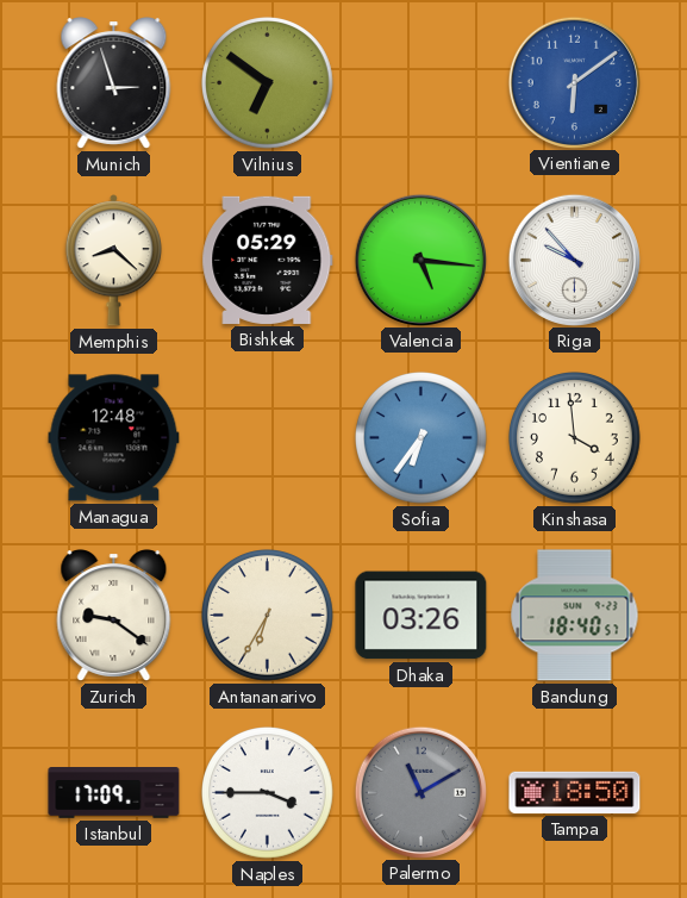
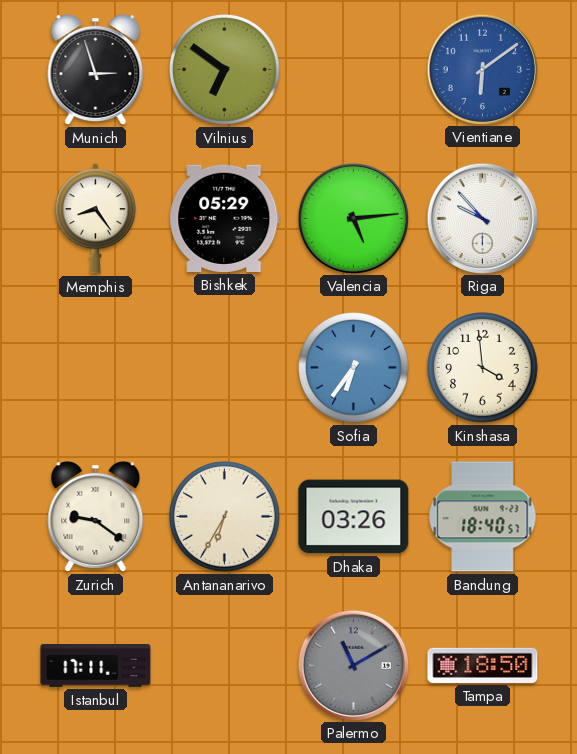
Memphis: 8:22 -> 8:24
Valencia: 5:16 -> 5:14
Managua: 12:48 -> none
Istanbul: 17:09 -> 17:11
Naples: 3:45 -> none
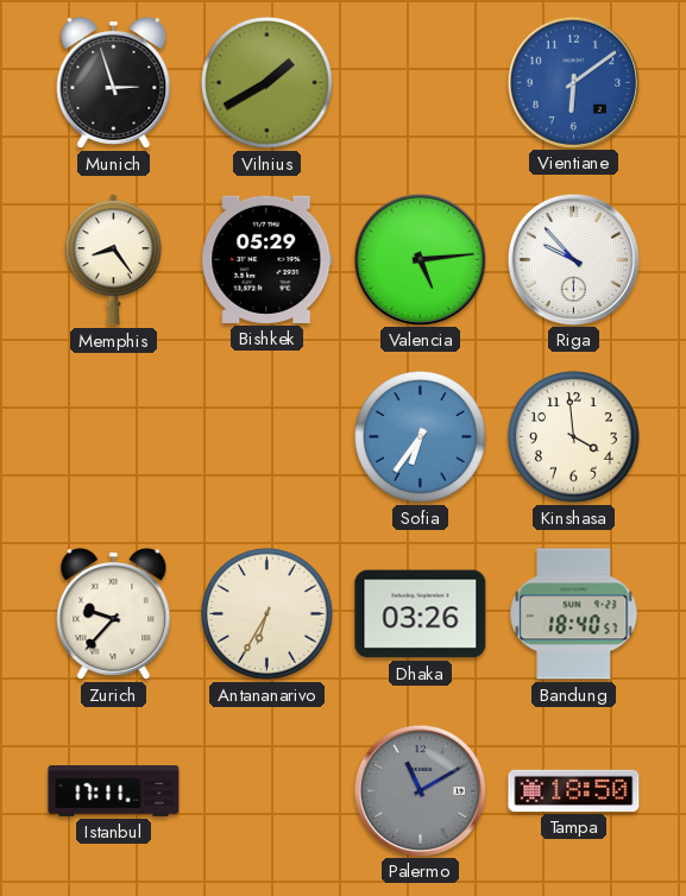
Vilnius: 6:51 -> 1:40
Zurich: 9:21 -> 9:37
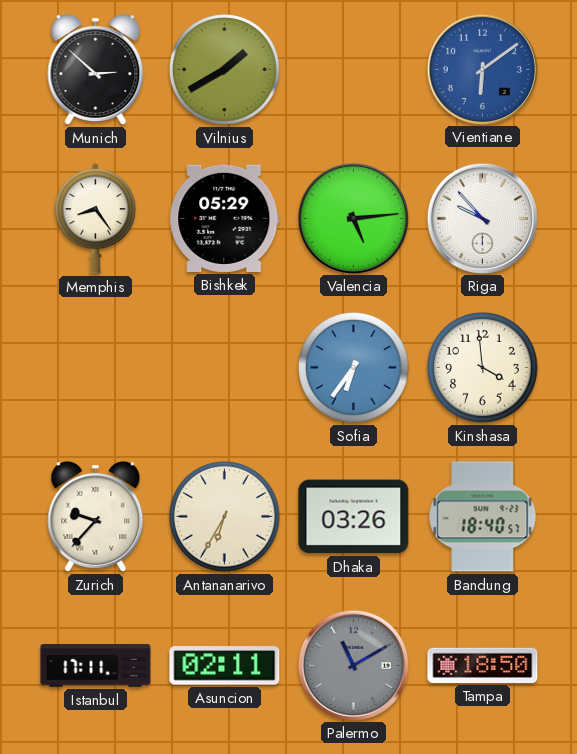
Munich: 2:57 -> 2:52
Asuncion: none -> 02:11
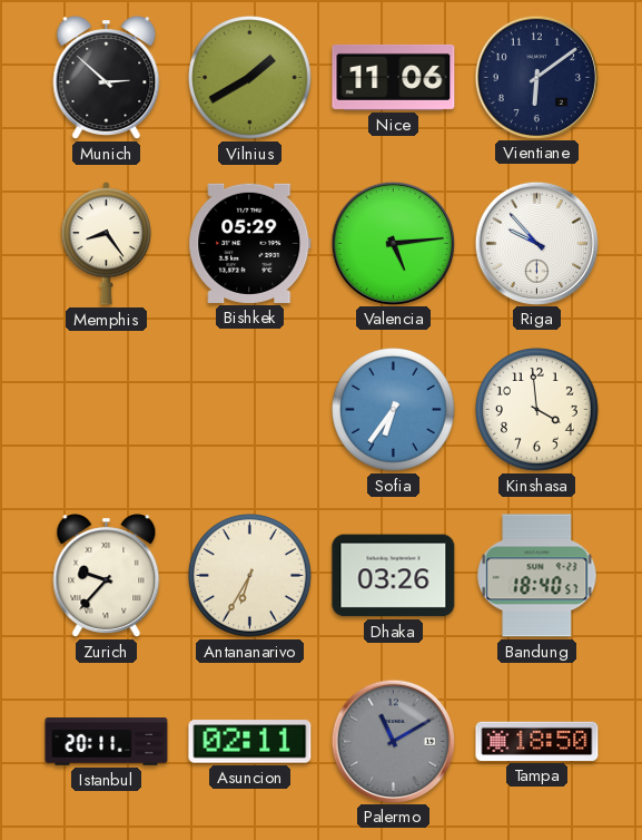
Nice: none -> 11:06
Vientiane dial: blue -> navy
Istanbul: 17:11 -> 20:11
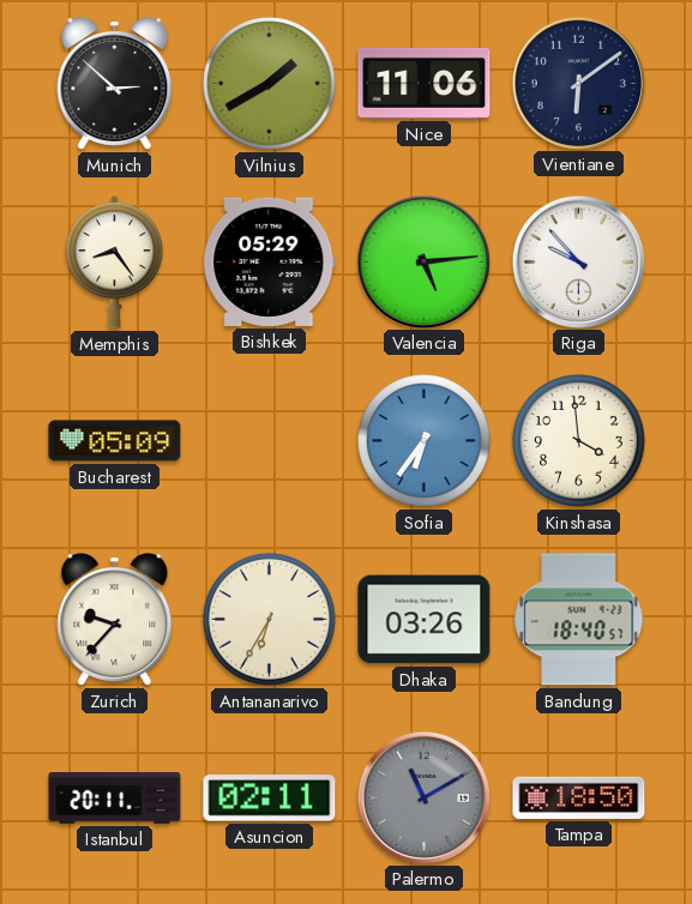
Bucharest: none -> 05:09
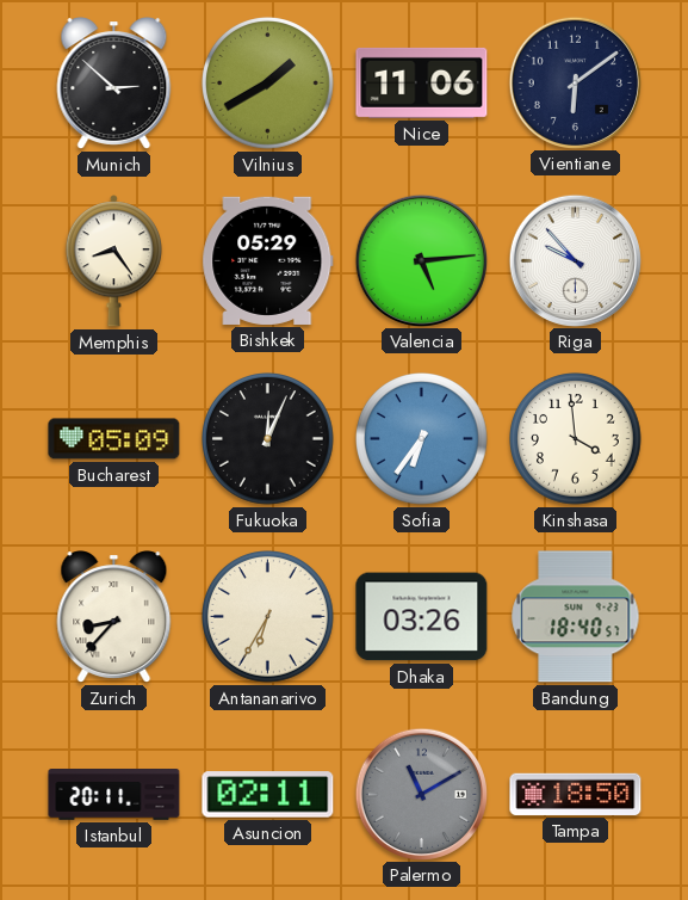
Fukuoka: none -> 12:04
Zurich: 9:37 -> 8:37
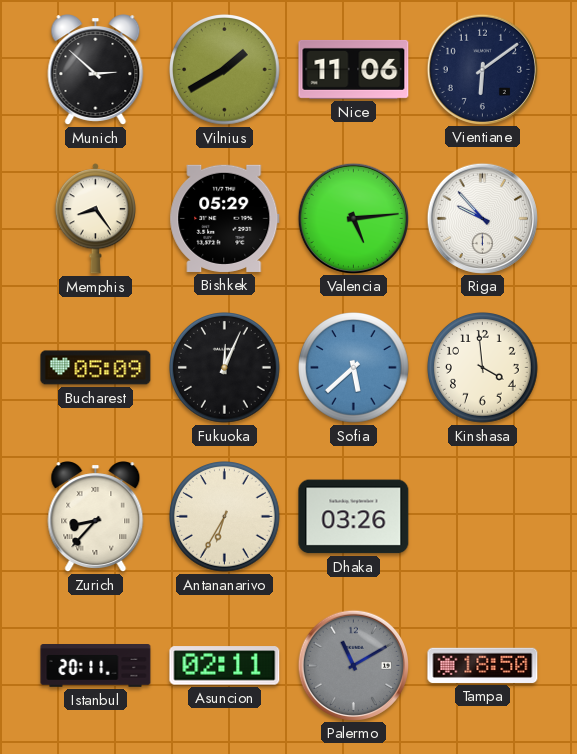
Sofia: 6:36 -> 5:38
Bandung: 18:40 -> none
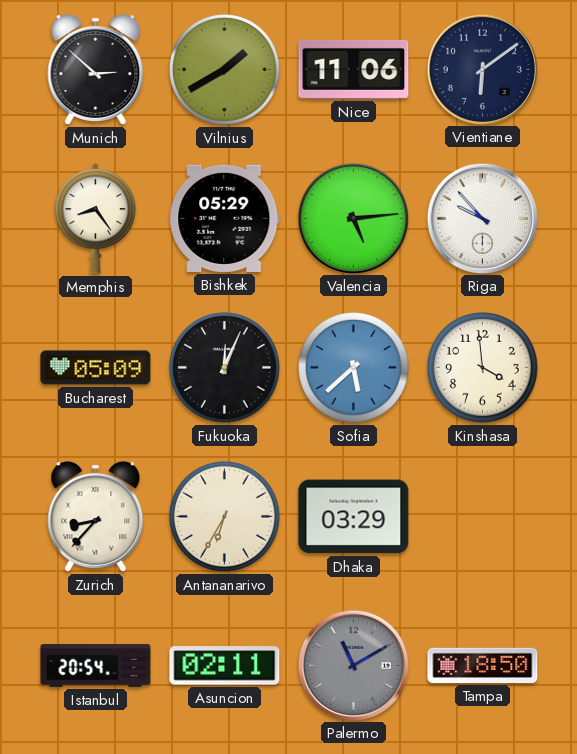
Dhaka: 03:26 -> 03:29
Istanbul: 20:11 -> 20:54
